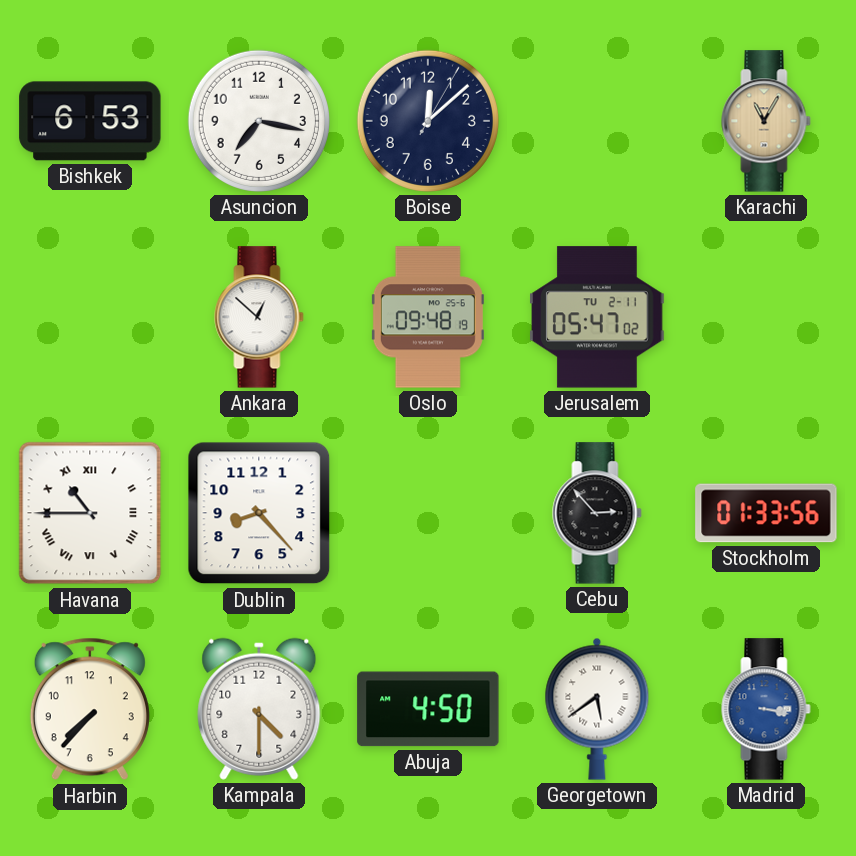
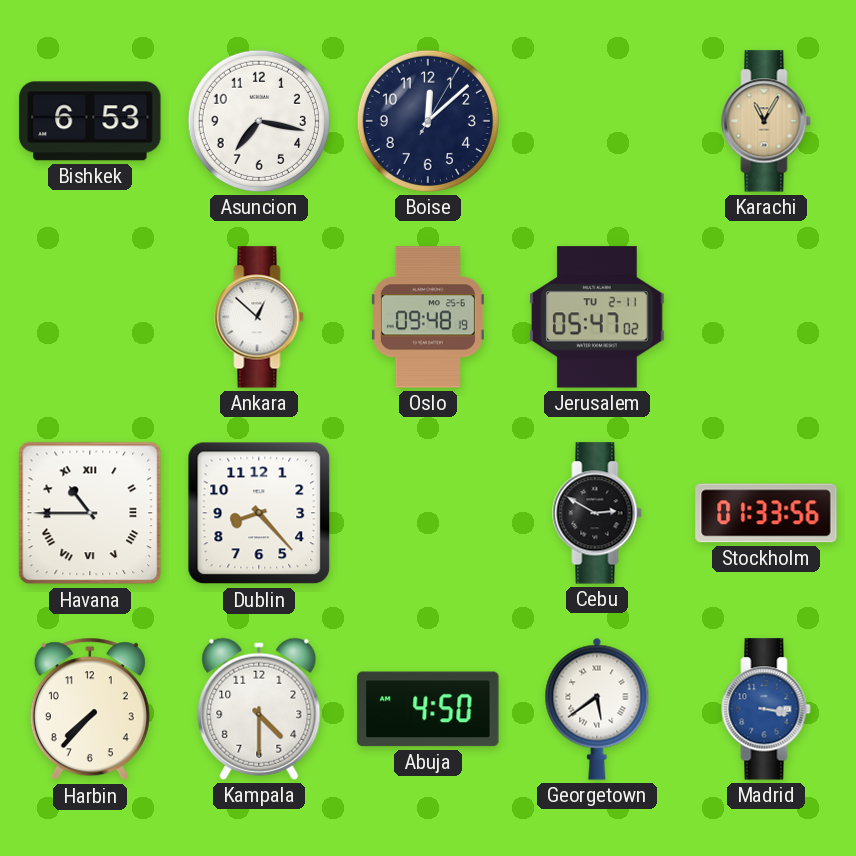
Cebu: 2:53 -> 2:50
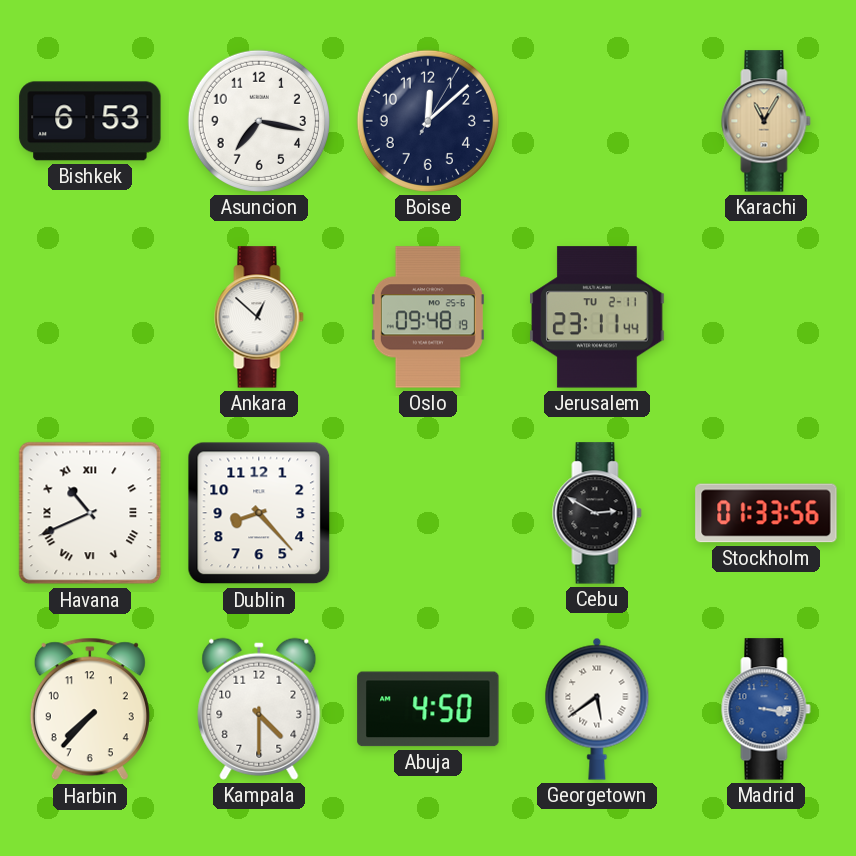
Jerusalem: 05:47 -> 23:11
Havana: 10:45 -> 10:41
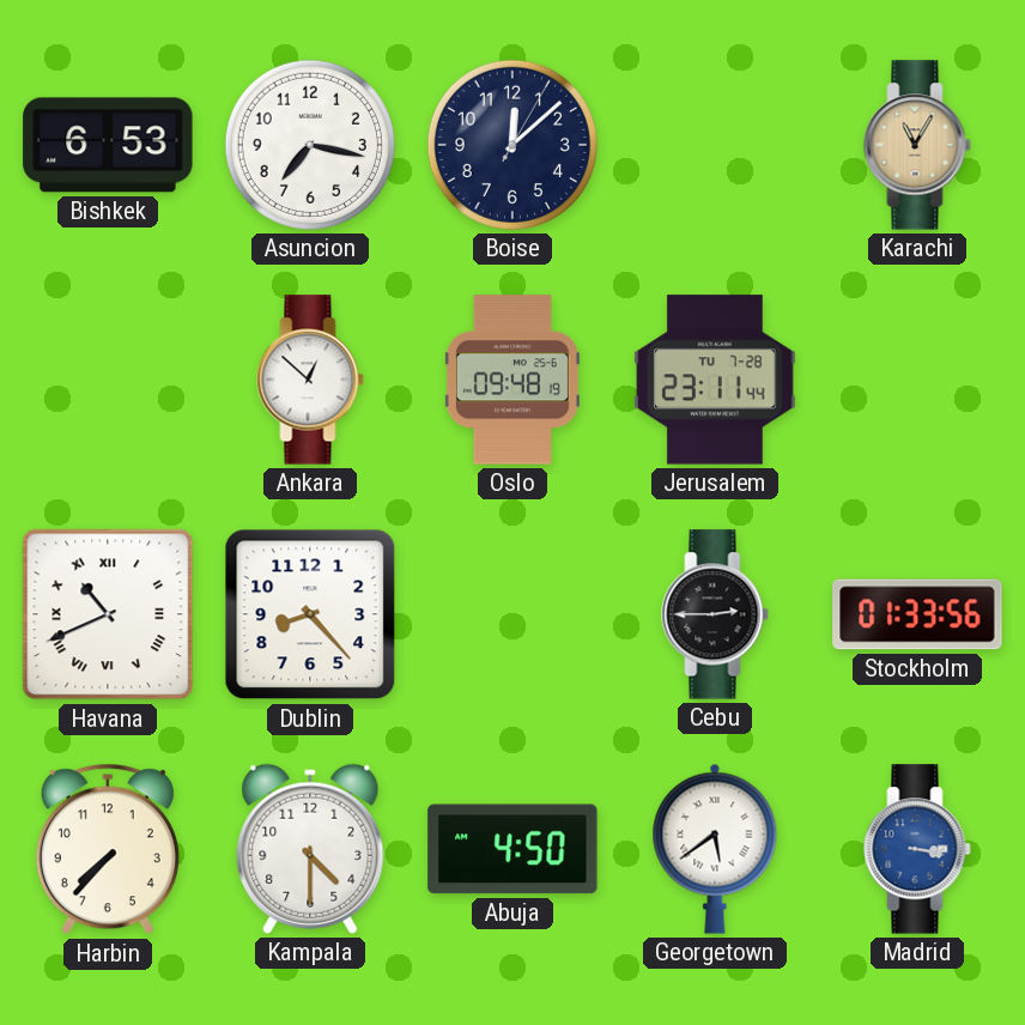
Jerusalem date: TU 2-11 -> TU 7-28
Cebu: 2:50 -> 2:45
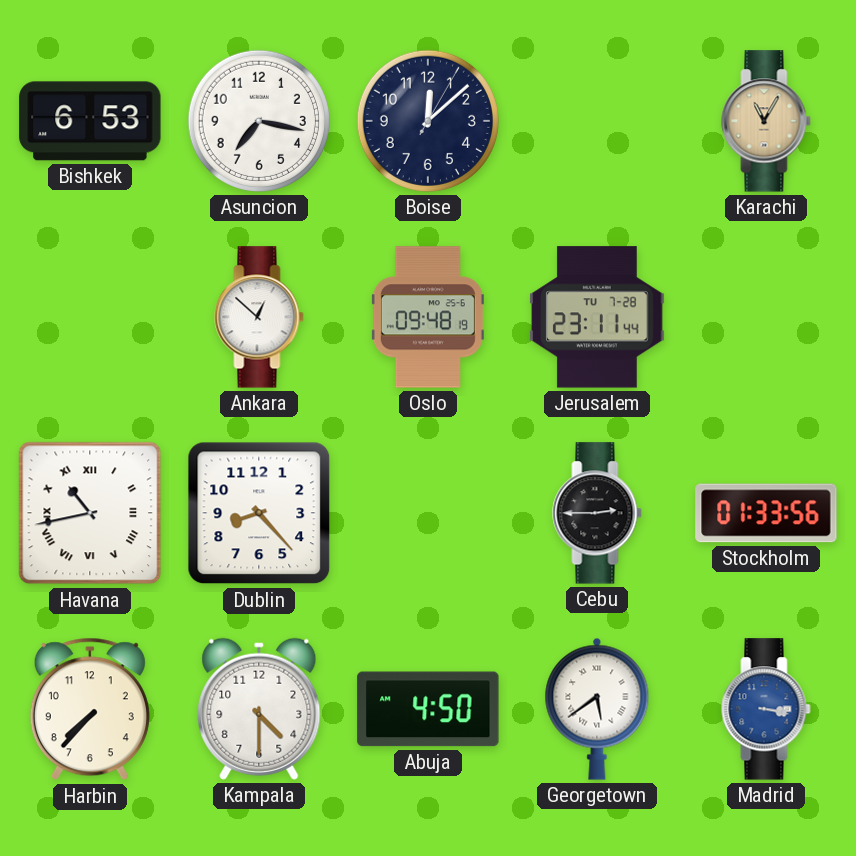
Havana: 10:41 -> 10:43
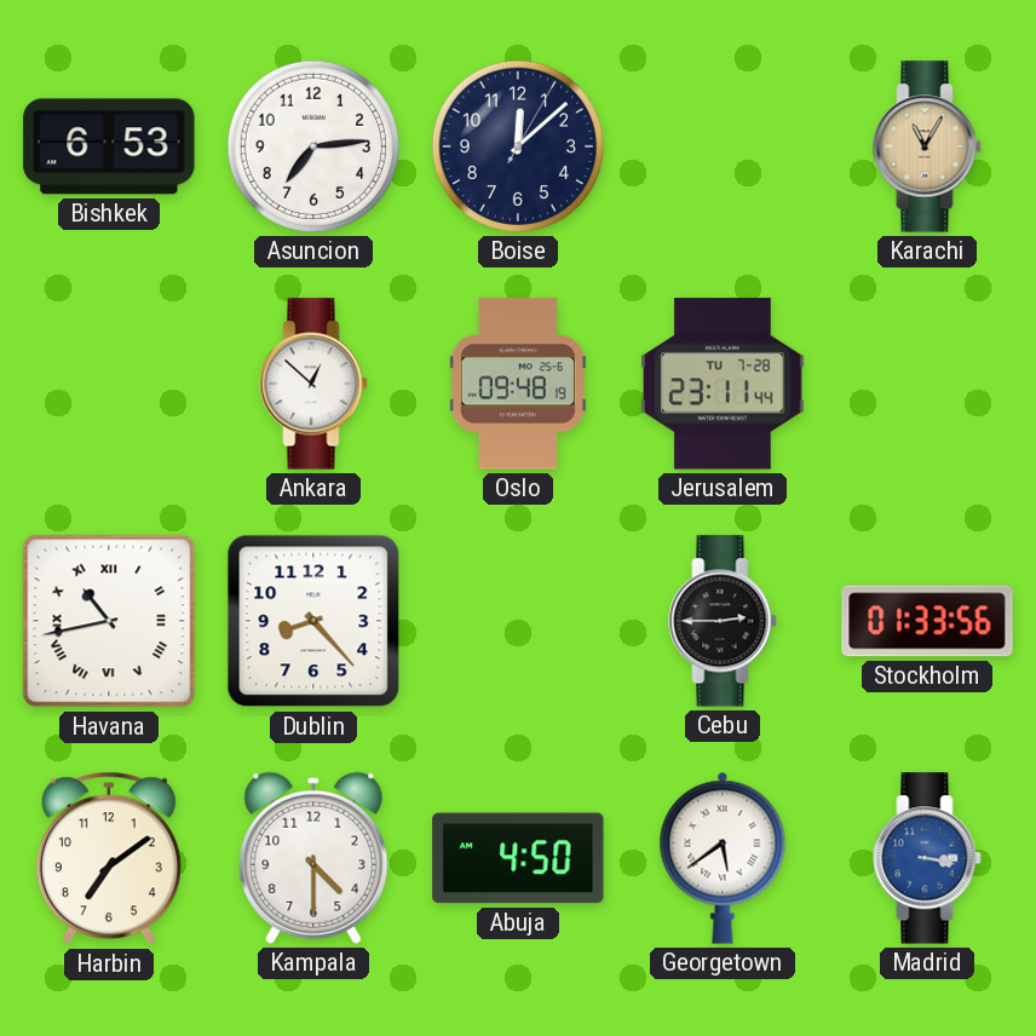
Asuncion: 7:17 -> 7:14
Harbin: 7:37 -> 7:09
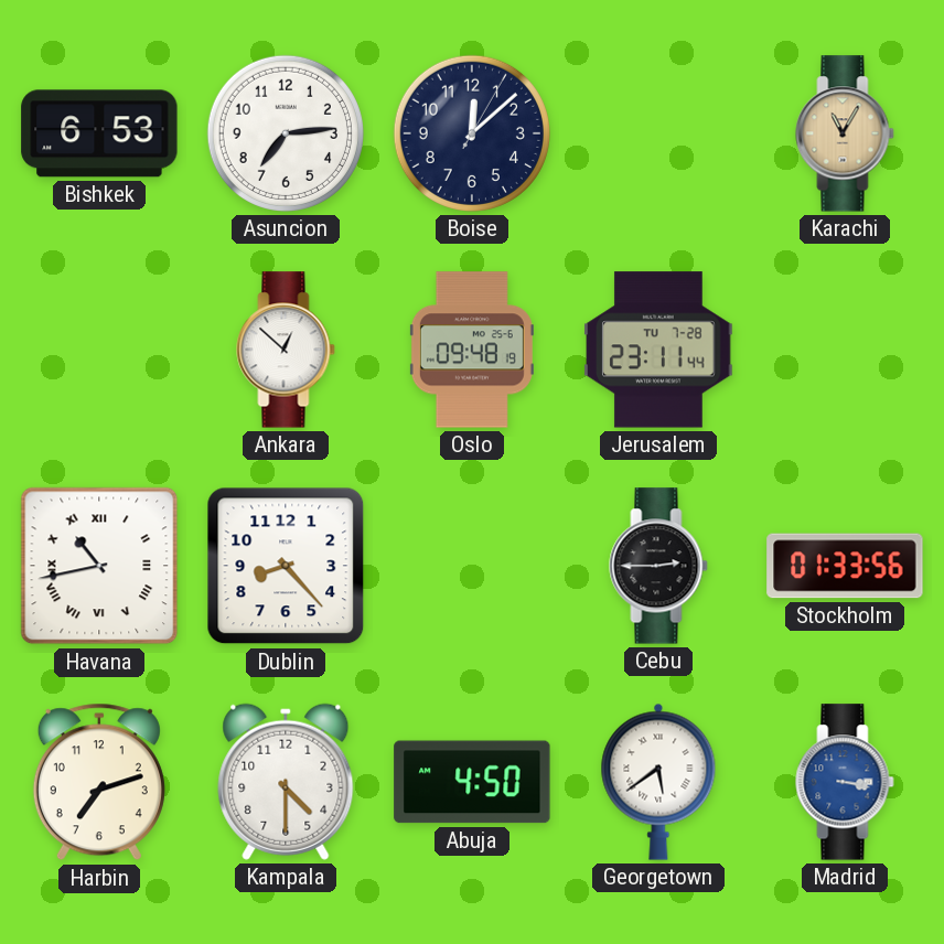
Harbin: 7:09 -> 7:12
